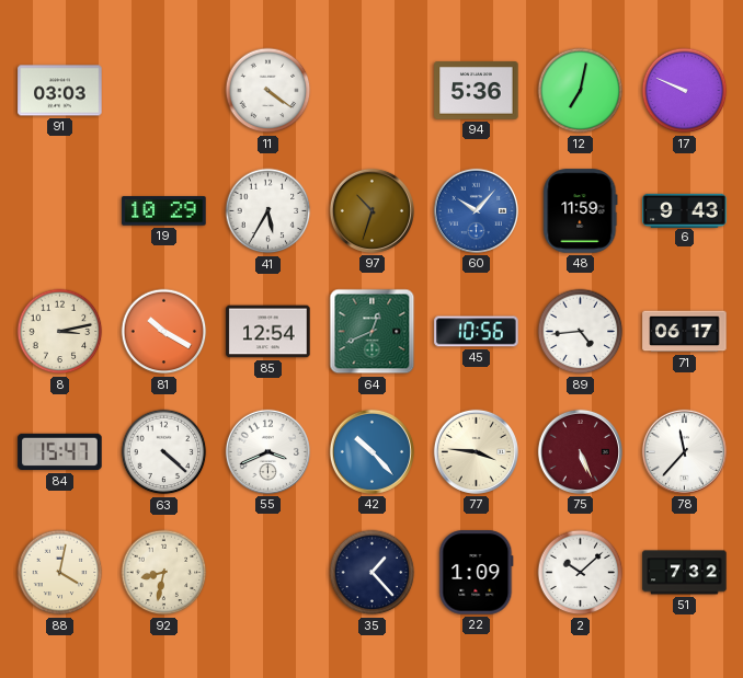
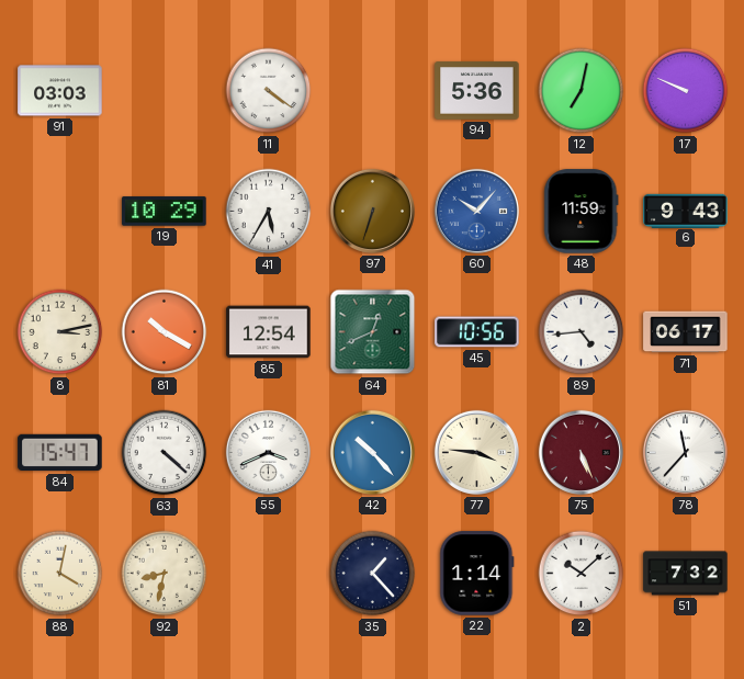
97: 10:33 -> 6:33
22: 1:09 -> 1:14
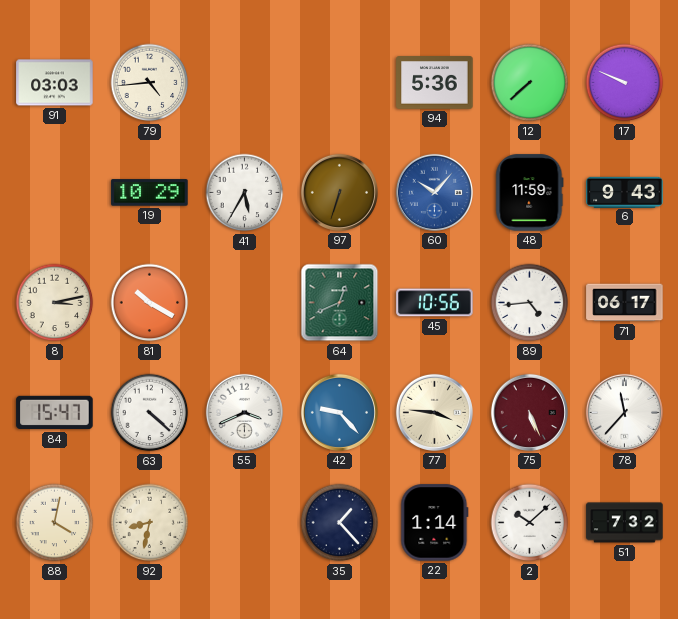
79: none -> 4:44
11: 4:21 -> none
12: 7:02 -> 7:38
85: 12:54 -> none
42: 10:23 -> 9:23
